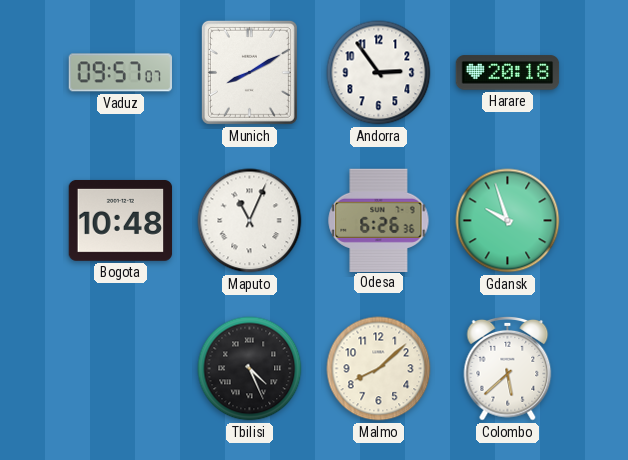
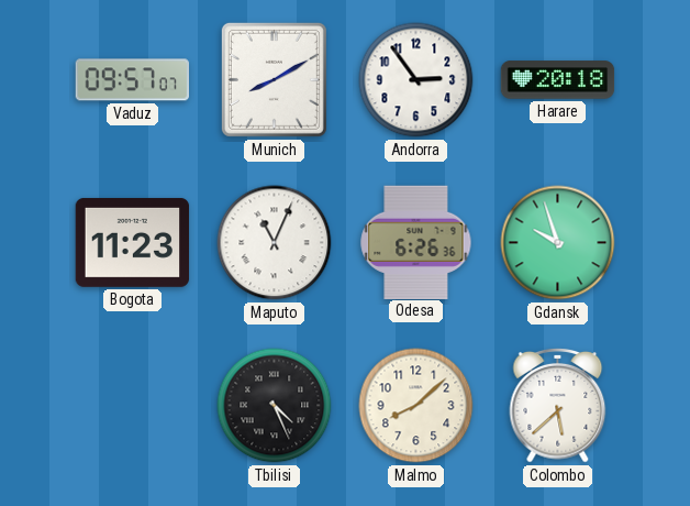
Bogota: 10:48 -> 11:23
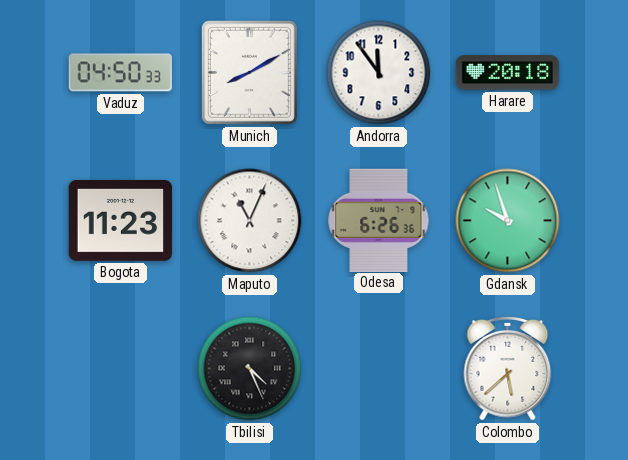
Vaduz: 09:57 -> 04:50
Andorra: 2:54 -> 11:54
Malmo: 8:08 -> none
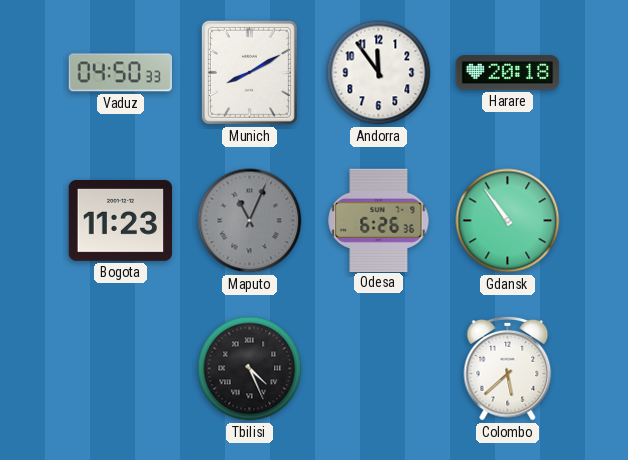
Maputo dial: white -> grey
Gdansk: 9:57 -> 10:54
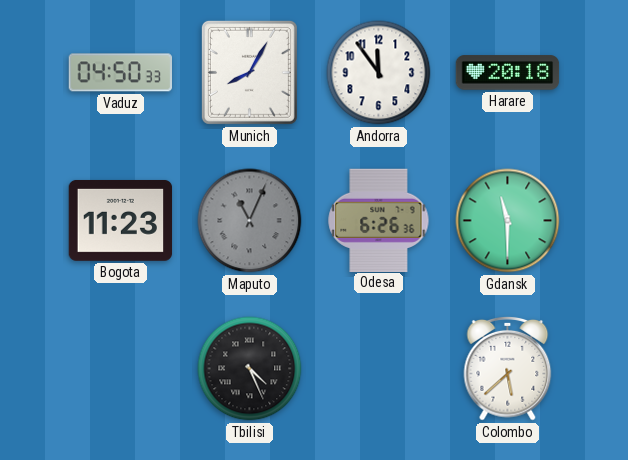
Munich: 8:10 -> 8:05
Gdansk: 10:54 -> 11:30
